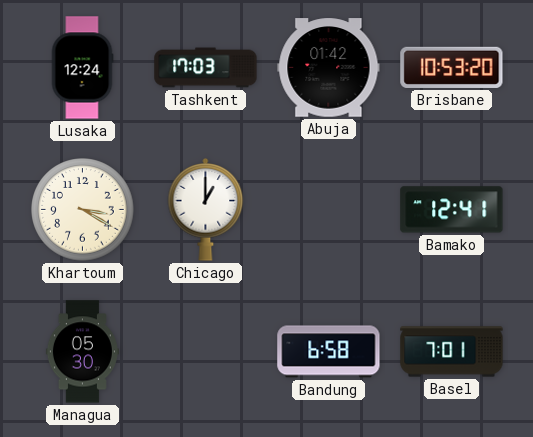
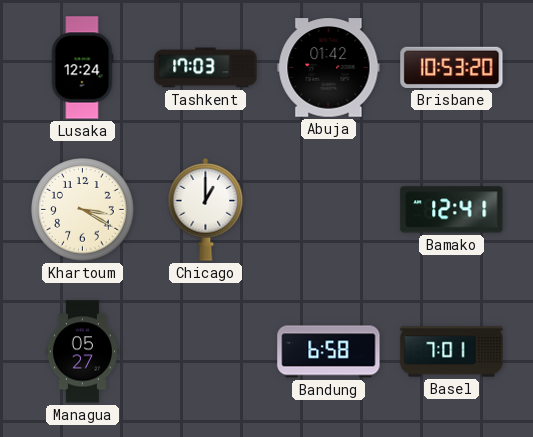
Managua: 05:30 -> 05:27
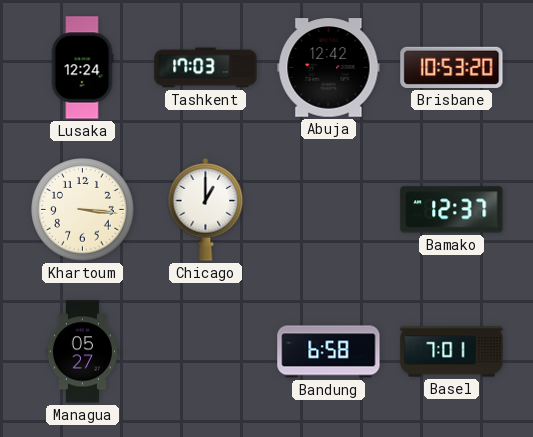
Abuja: 01:42 -> 12:42
Khartoum: 3:20 -> 3:16
Bamako: 12:41 -> 12:37
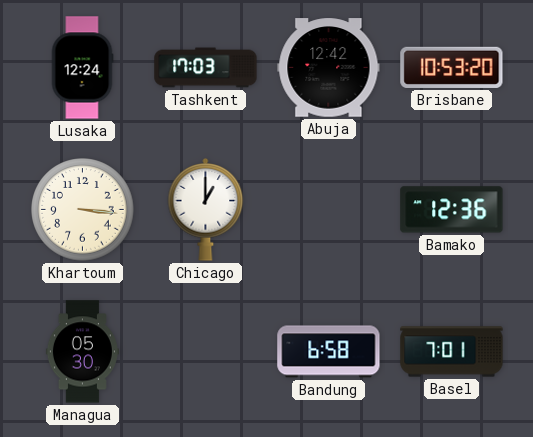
Bamako: 12:37 -> 12:36
Managua: 05:27 -> 05:30
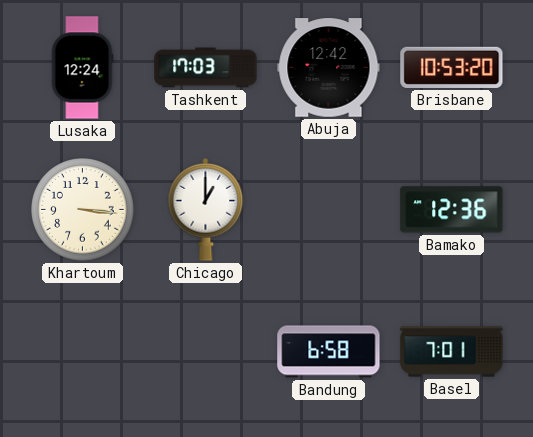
Managua: 05:30 -> none
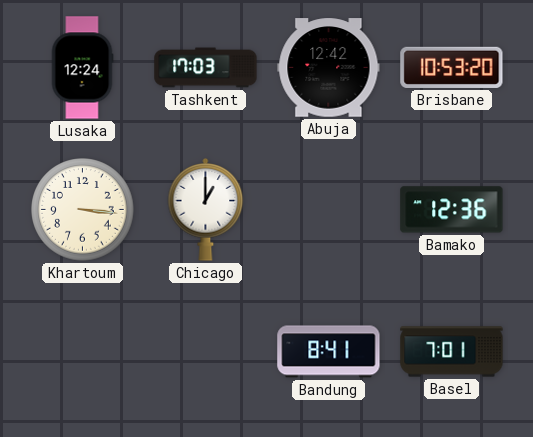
Bandung: 6:58 -> 8:41
